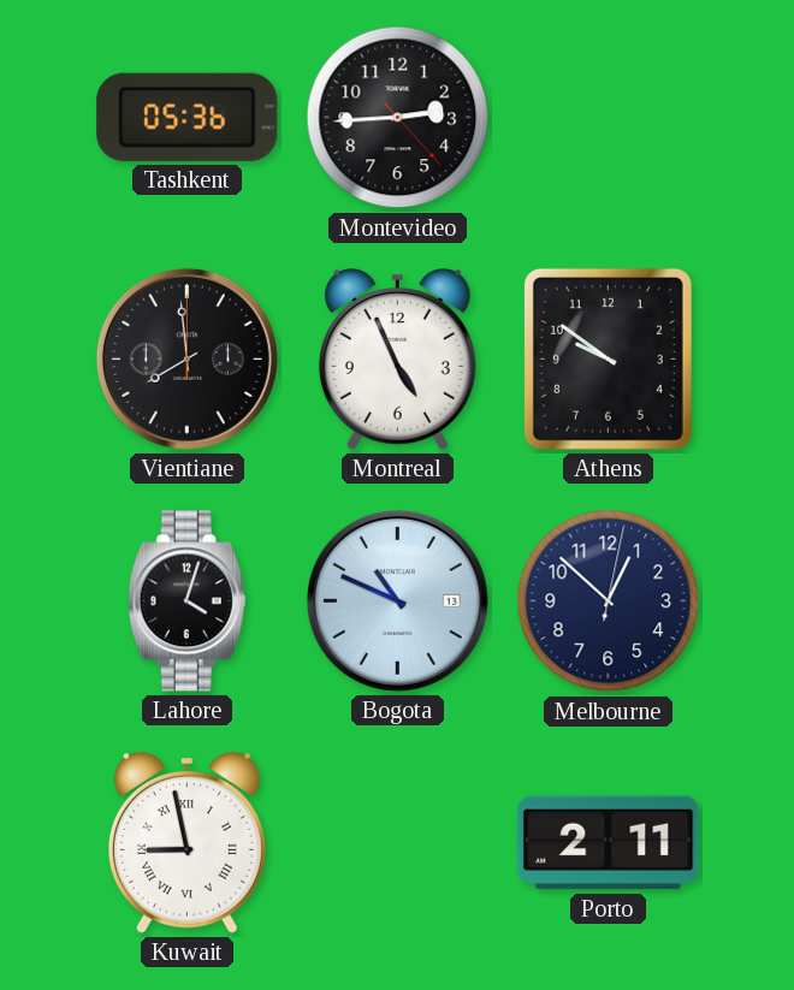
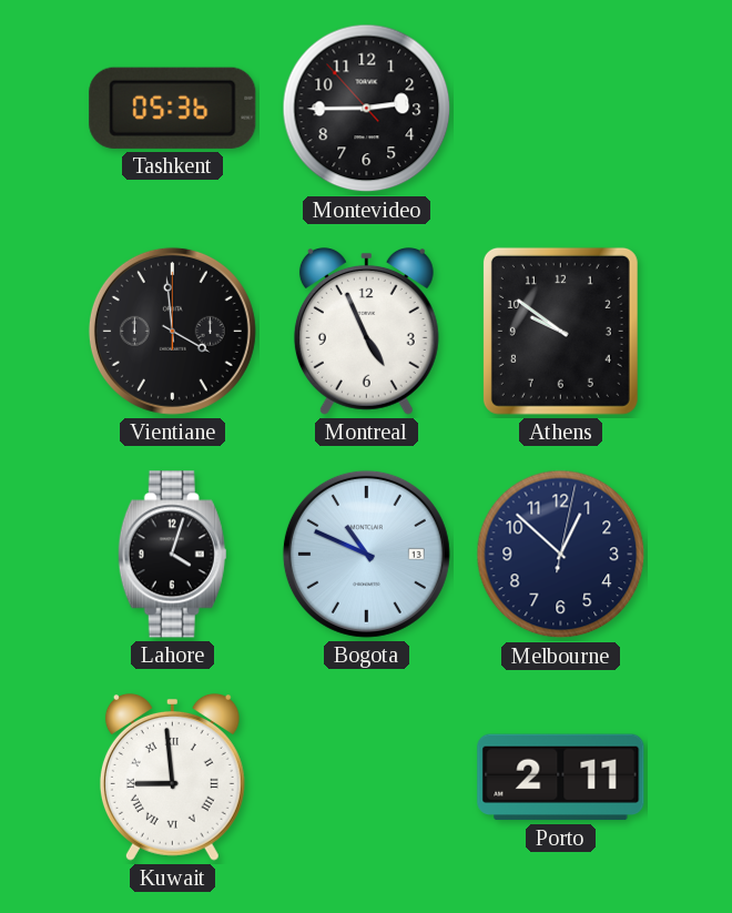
Montevideo: 2:44:23 -> 2:44:53
Vientiane: 7:59 -> 3:59
Kuwait: 8:58 -> 8:59
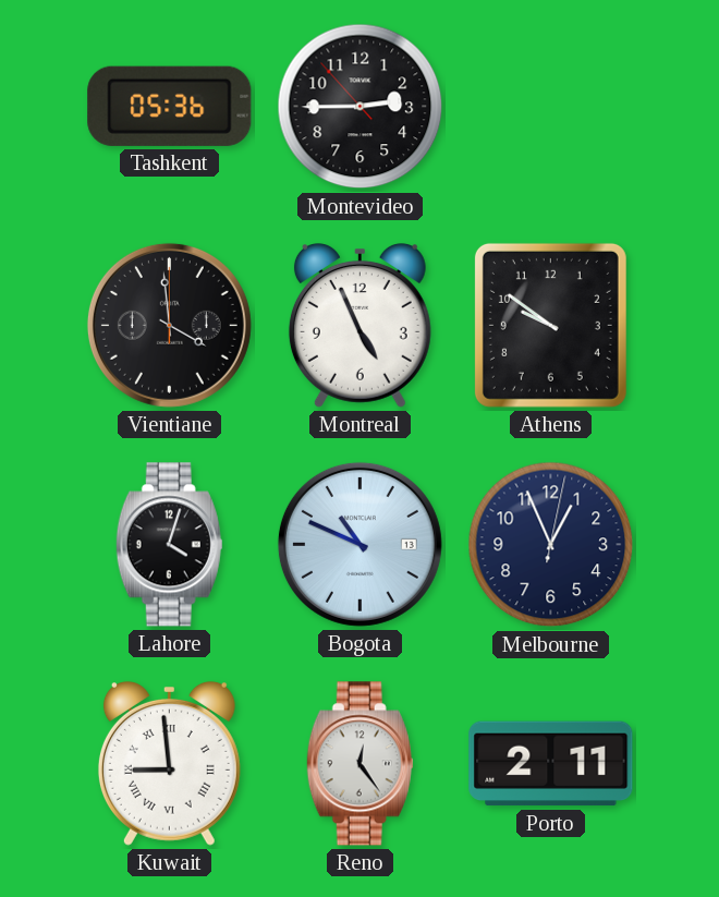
Melbourne: 12:52 -> 12:56
Reno: none -> 12:24
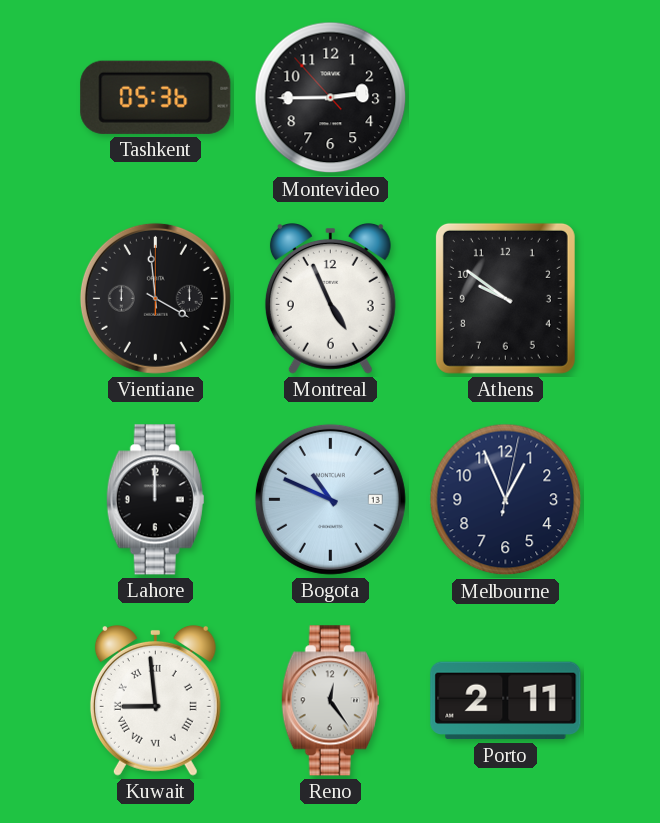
Lahore: 4:03 -> 12:00
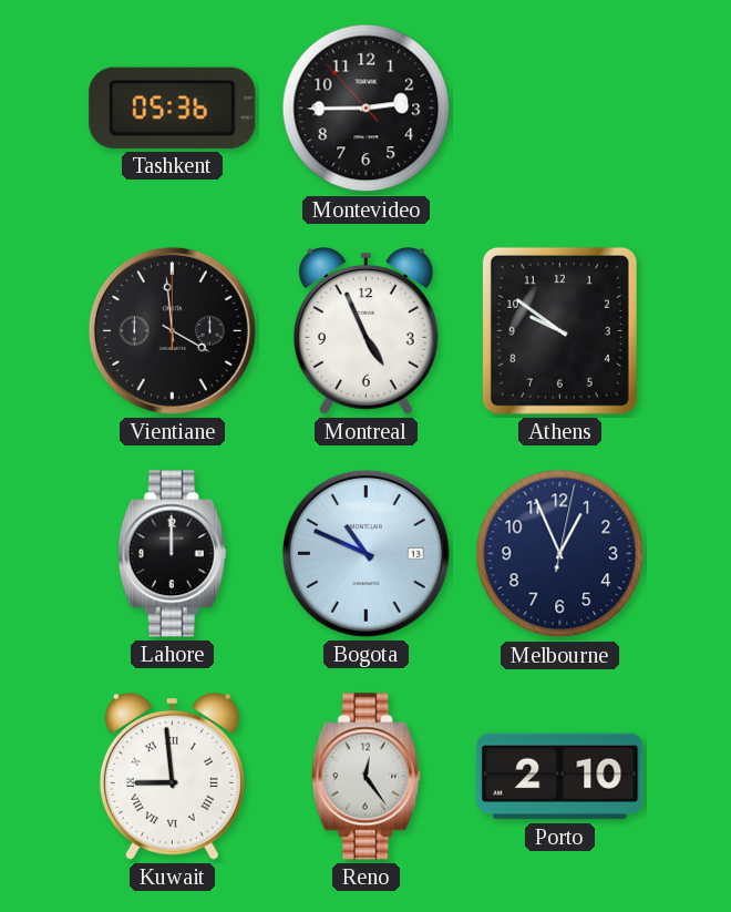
Porto: 2:11 -> 2:10
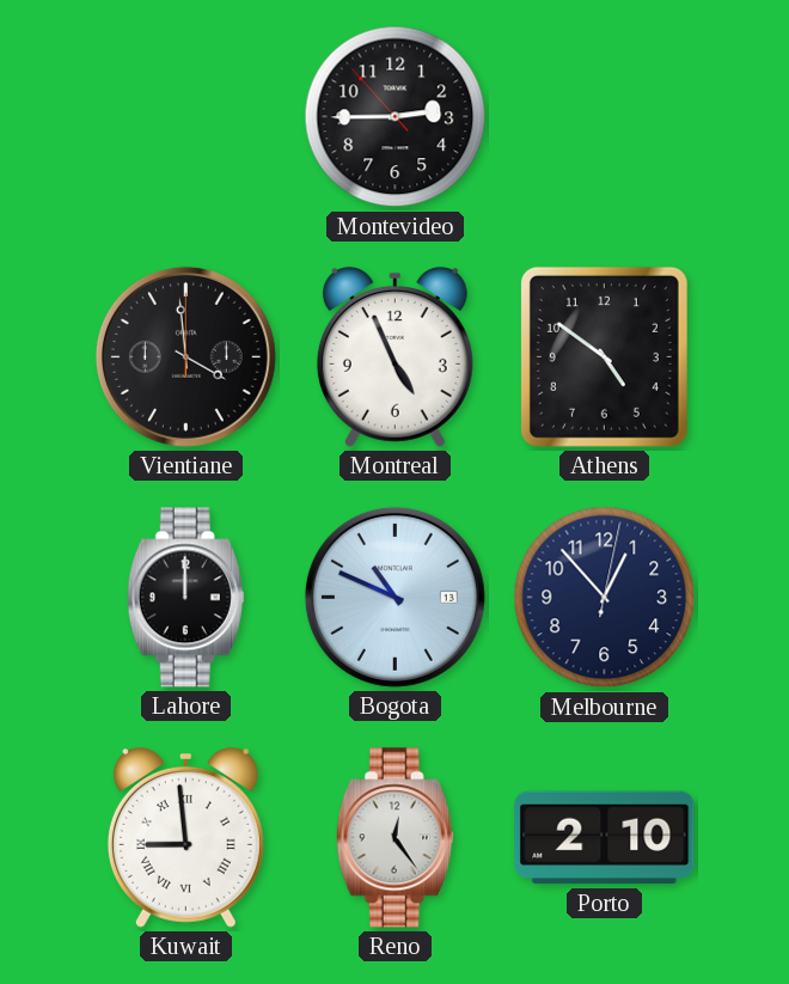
Tashkent: 05:36 -> none
Athens: 9:51 -> 4:51
Melbourne: 12:56 -> 12:53
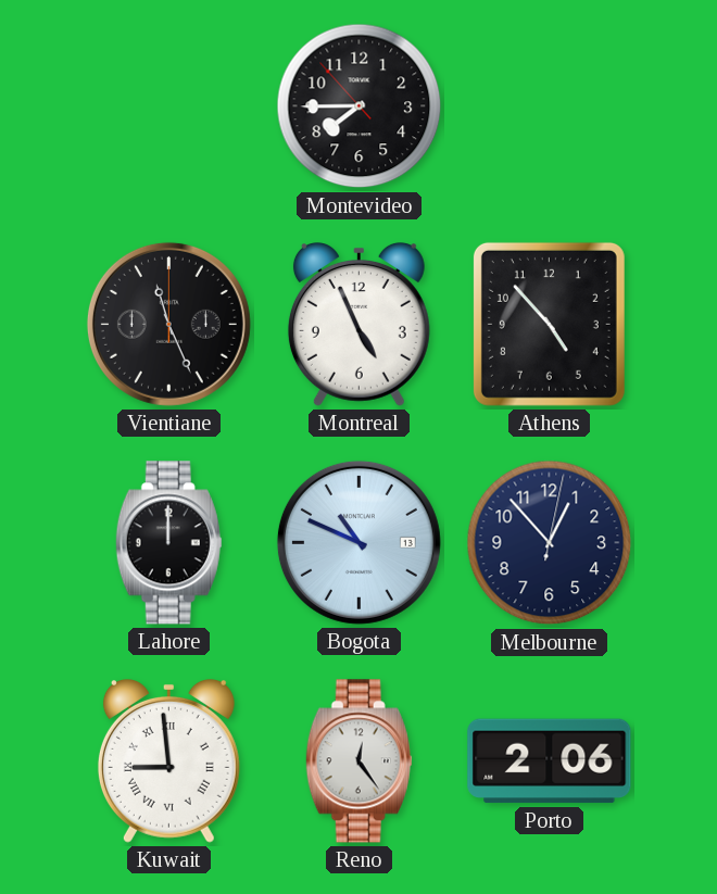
Montevideo: 2:44 -> 7:44
Vientiane: 3:59 -> 11:26
Athens: 4:51 -> 4:53
Porto: 2:10 -> 2:06
